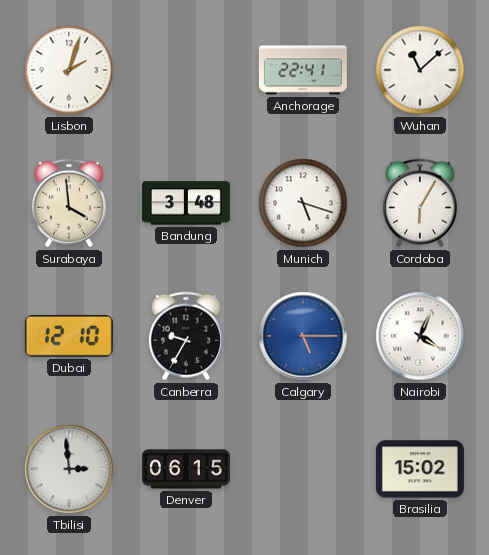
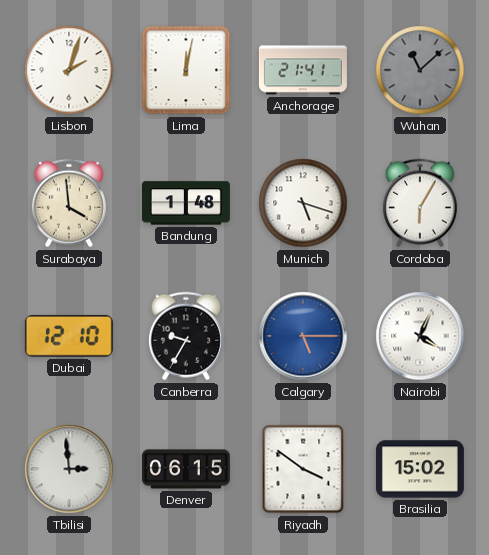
Lima: none -> 12:02
Anchorage: 22:41 -> 21:41
Wuhan dial: white -> grey
Bandung: 3:48 -> 1:48
Riyadh: none -> 3:51
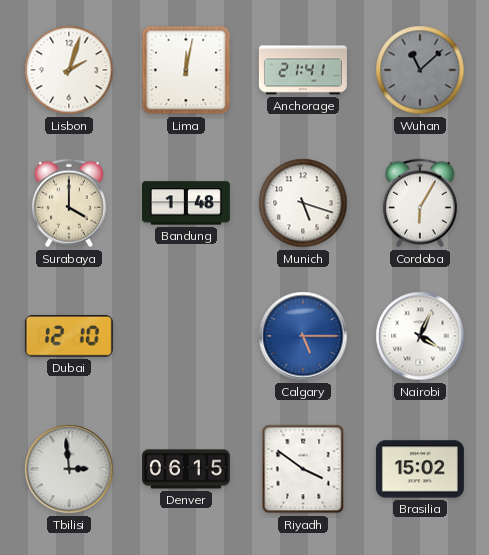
Surabaya: 3:59 -> 4:00
Canberra: 9:35 -> none
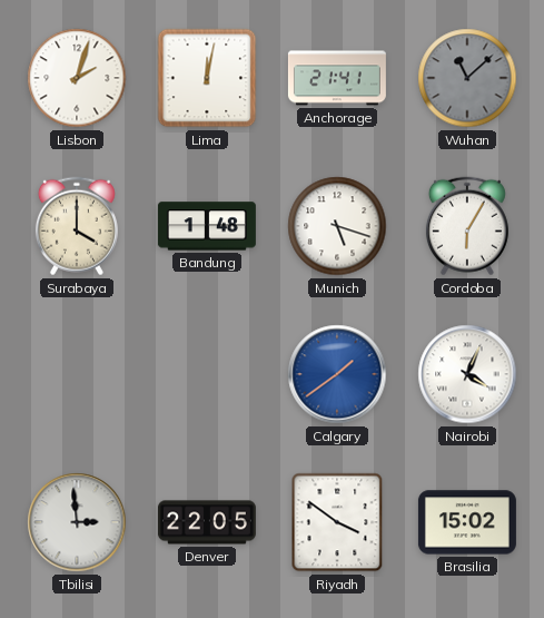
Dubai: 12:10 -> none
Calgary: 5:15 -> 1:39
Denver: 06:15 -> 22:05
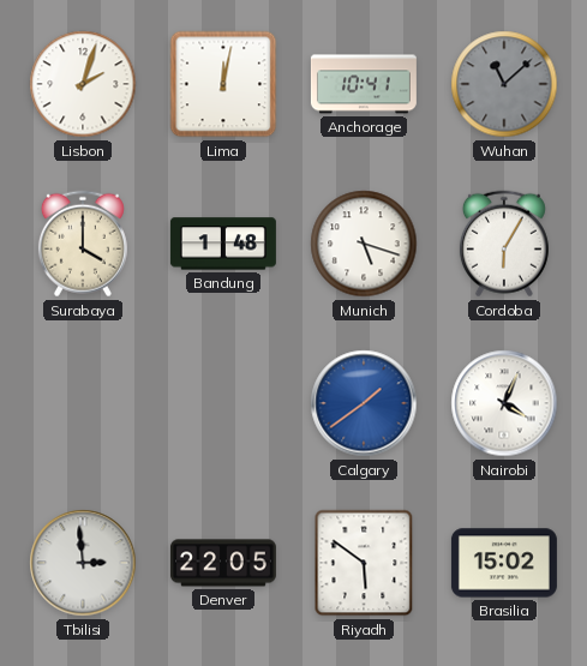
Anchorage: 21:41 -> 10:41
Riyadh: 3:51 -> 5:51
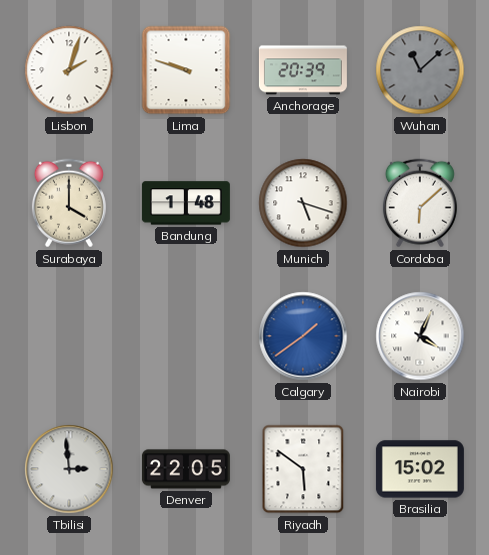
Lima: 12:02 -> 9:48
Anchorage: 10:41 -> 20:39
Cordoba: 6:05 -> 6:08
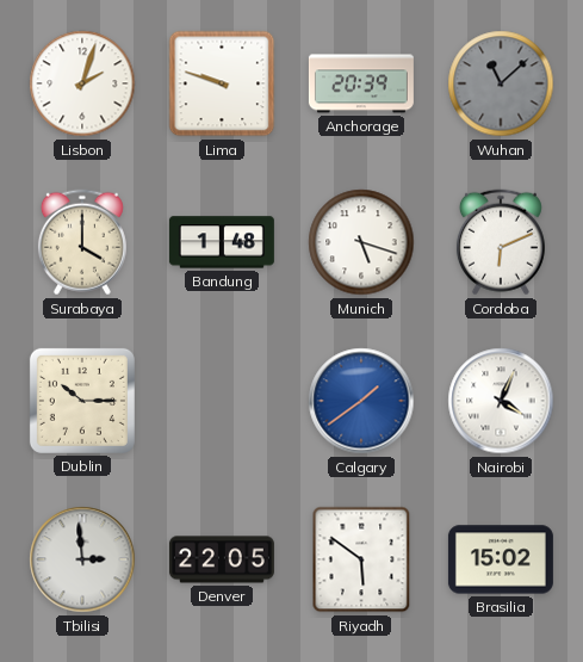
Cordoba: 6:08 -> 6:11
Dublin: none -> 10:15
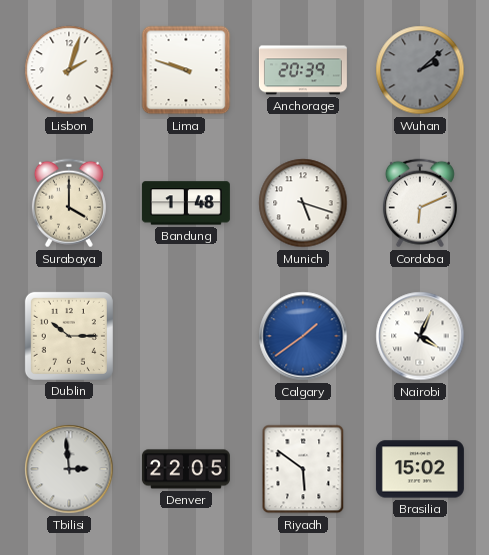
Wuhan: 11:08 -> 2:08
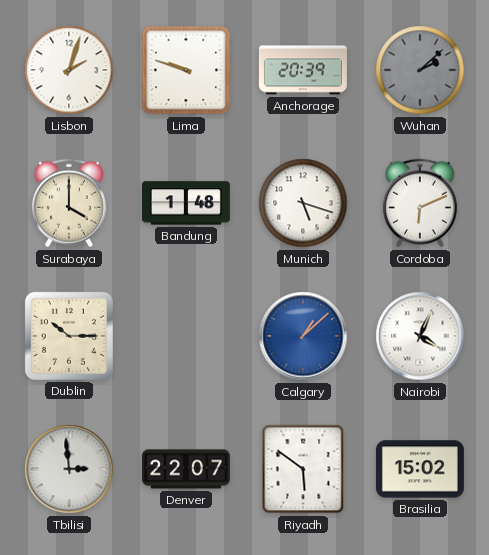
Calgary: 1:39 -> 1:08
Denver: 22:05 -> 22:07
